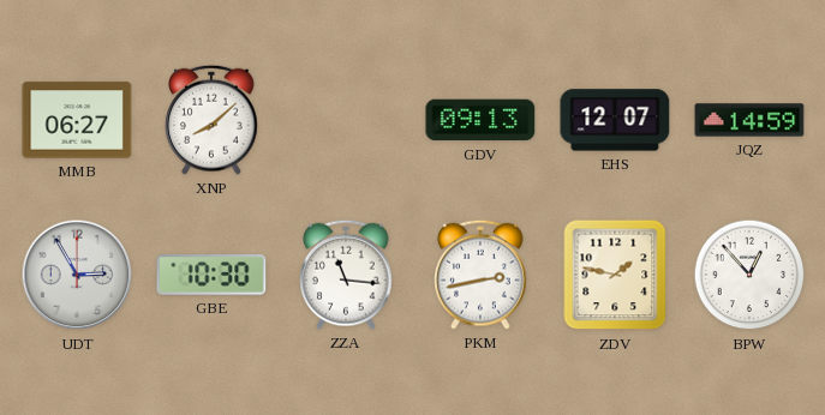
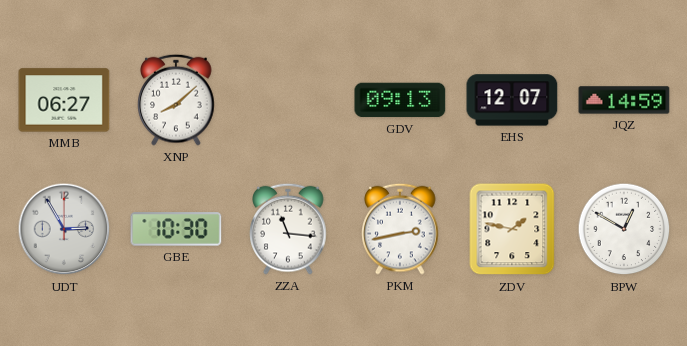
BPW: 12:53 -> 12:50
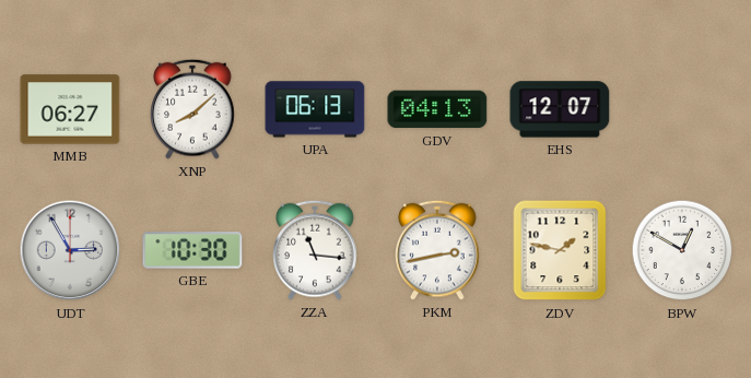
UPA: none -> 06:13
GDV: 09:13 -> 04:13
JQZ: 14:59 -> none
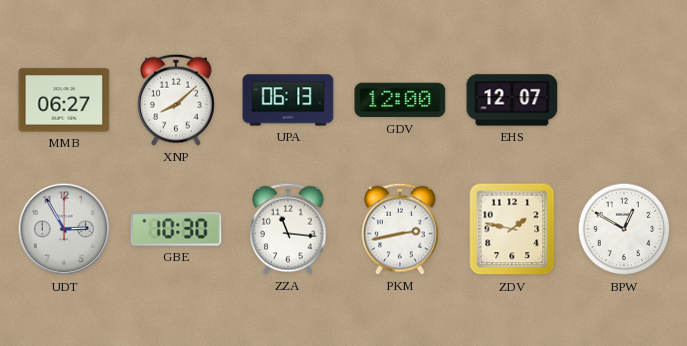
GDV: 04:13 -> 12:00
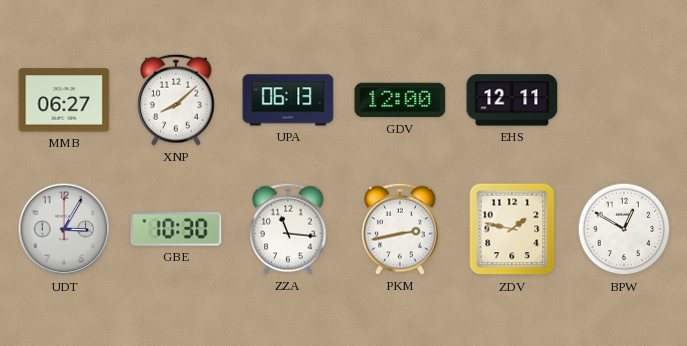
EHS: 12:07 -> 12:11
UDT: 2:55 -> 3:05
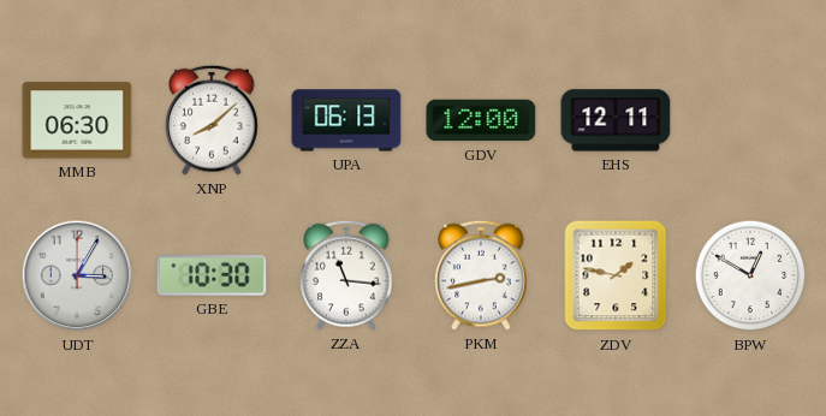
MMB: 06:27 -> 06:30
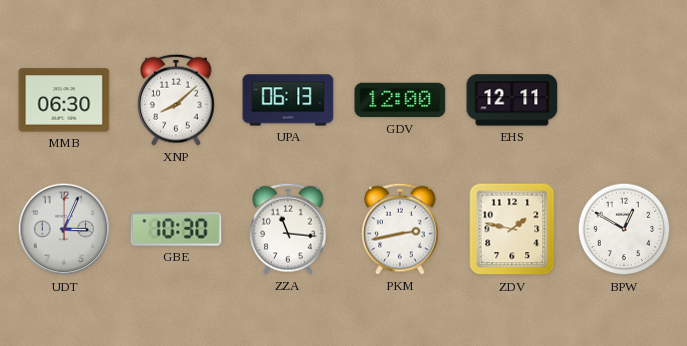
UDT: 3:05 -> 3:04
